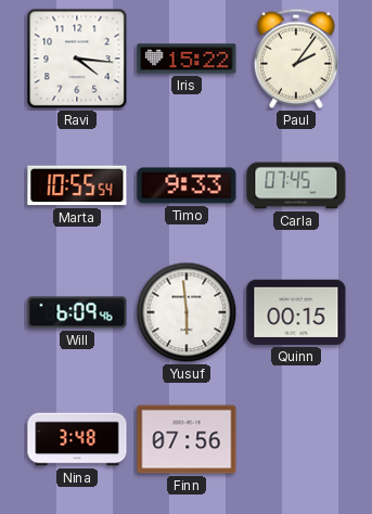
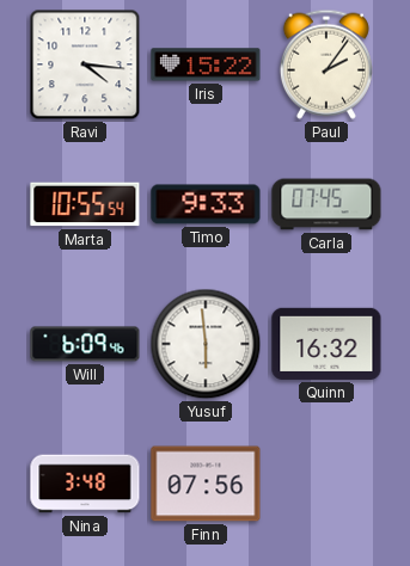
Quinn: 00:15 -> 16:32
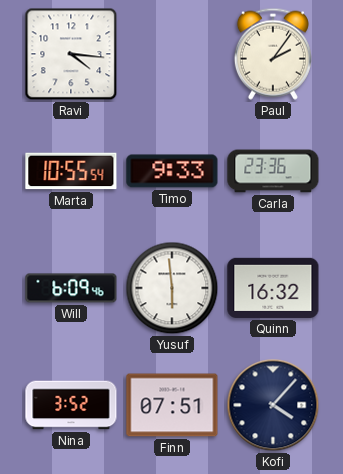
Iris: 15:22 -> none
Carla: 07:45 -> 23:36
Nina: 3:48 -> 3:52
Finn: 07:56 -> 07:51
Kofi: none -> 4:07
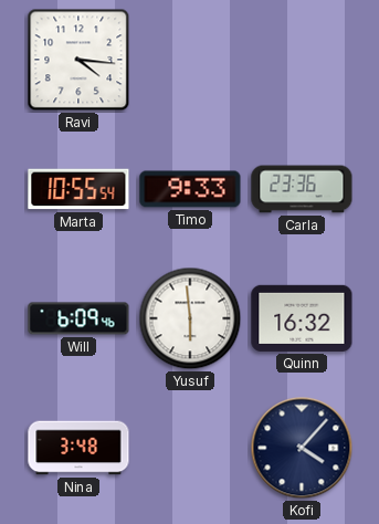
Paul: 2:06 -> none
Nina: 3:52 -> 3:48
Finn: 07:51 -> none
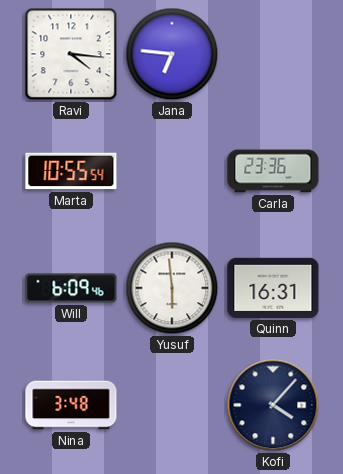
Jana: none -> 6:46
Timo: 9:33 -> none
Quinn: 16:32 -> 16:31
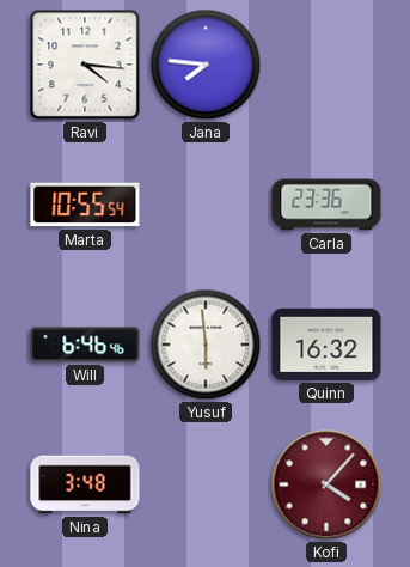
Jana: 6:46 -> 7:46
Will: 6:09 -> 6:46
Quinn: 16:31 -> 16:32
Kofi dial: navy -> burgundy
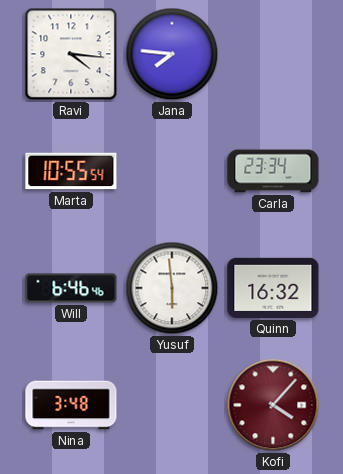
Carla: 23:36 -> 23:34
